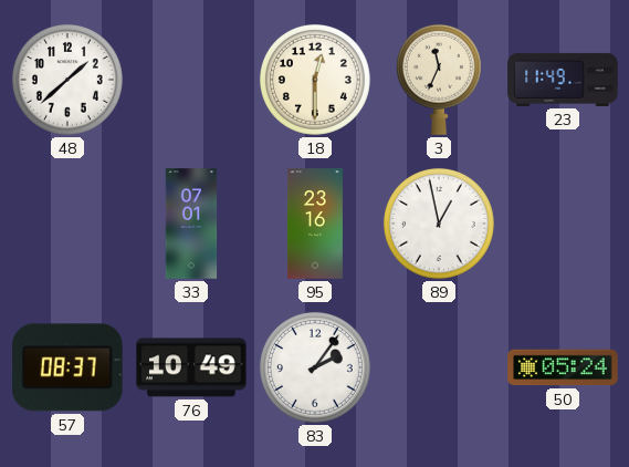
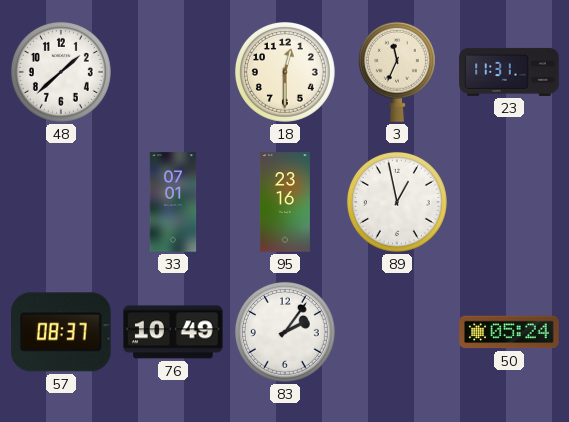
23: 11:49 -> 11:31
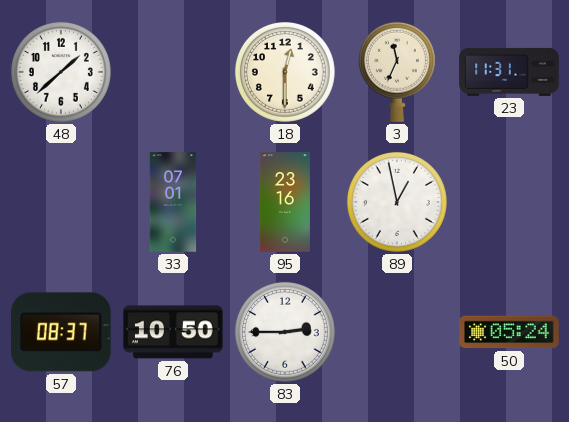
76: 10:49 -> 10:50
83: 2:06 -> 2:45
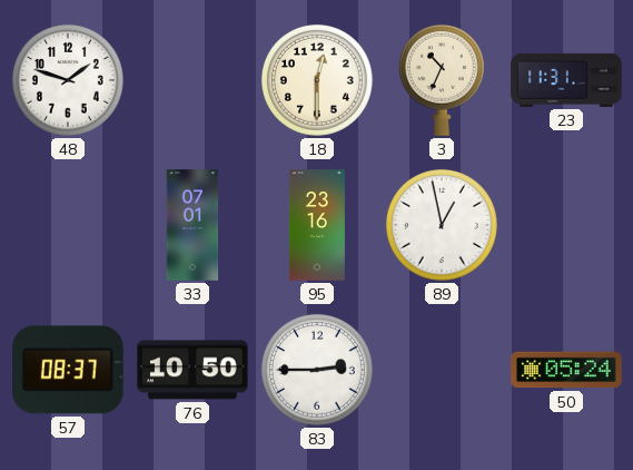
48: 1:38 -> 1:48
3: 11:34 -> 10:34
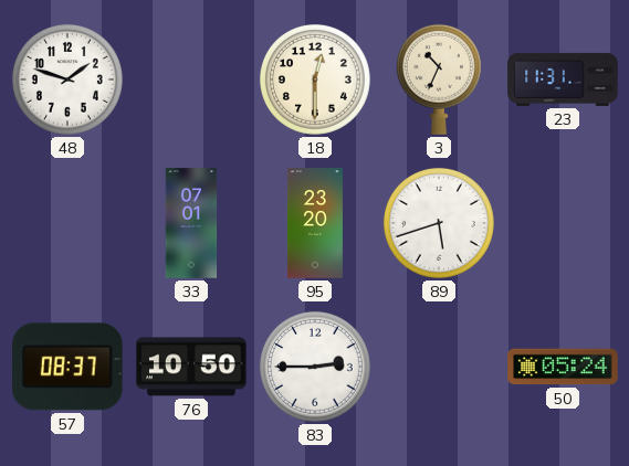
95: 23:16 -> 23:20
89: 12:58 -> 5:42
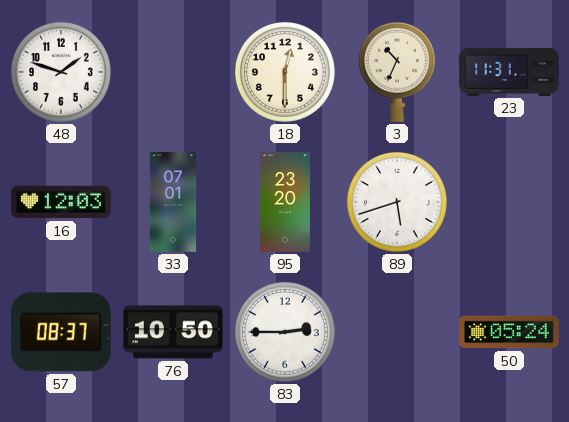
16: none -> 12:03
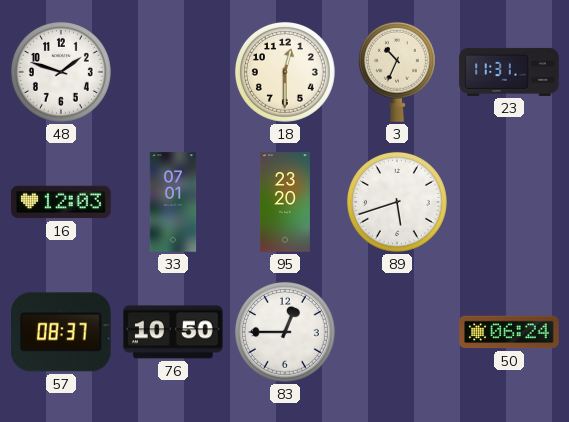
83: 2:45 -> 12:45
50: 05:24 -> 06:24
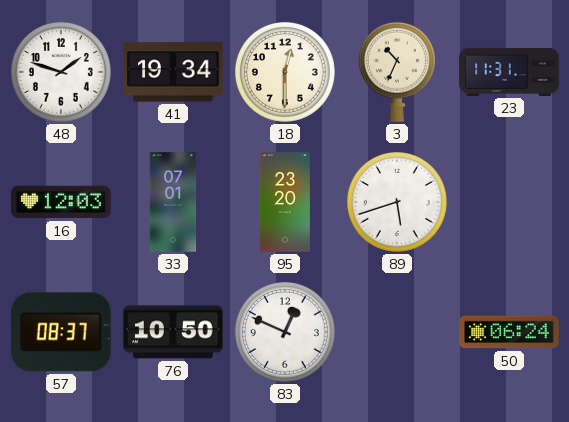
41: none -> 19:34
83: 12:45 -> 12:49
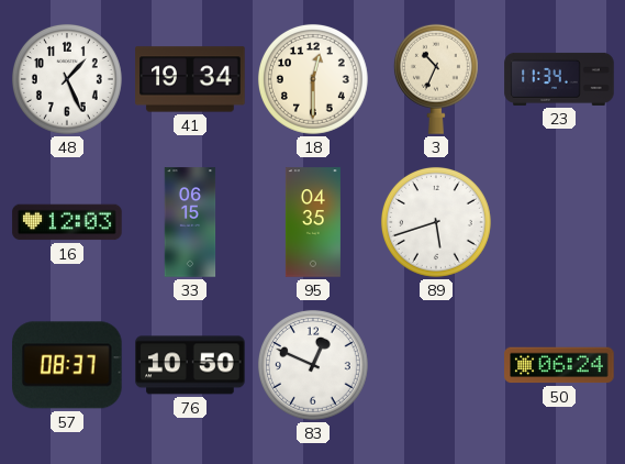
48: 1:48 -> 1:26
23: 11:31 -> 11:34
33: 07:01 -> 06:15
95: 23:20 -> 04:35
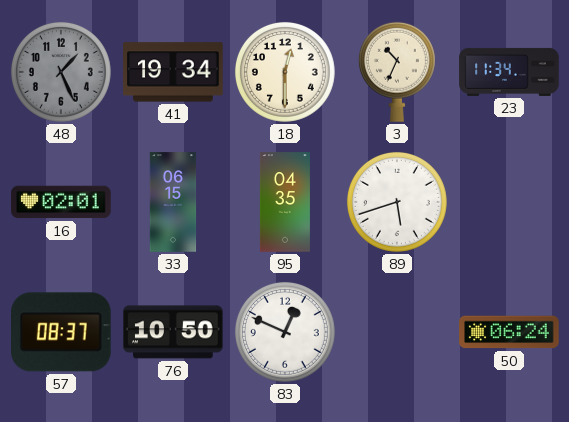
48 dial: white -> grey
16: 12:03 -> 02:01
